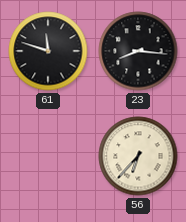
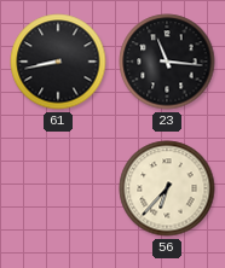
61: 11:48 -> 8:43
23: 8:16 -> 11:16
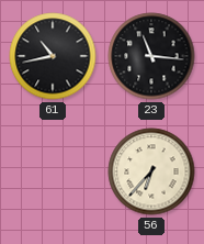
61: 8:43 -> 10:43
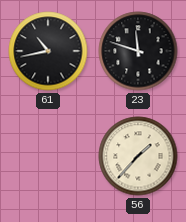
23: 11:16 -> 11:48
56: 6:37 -> 1:37
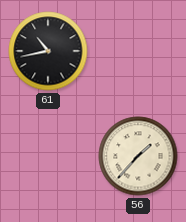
23: 11:48 -> none
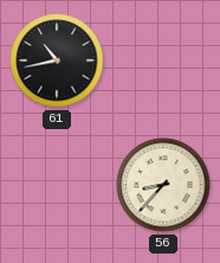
56: 1:37 -> 8:37
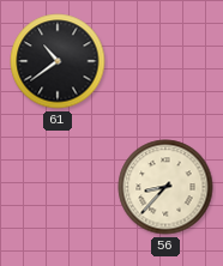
61: 10:43 -> 10:39
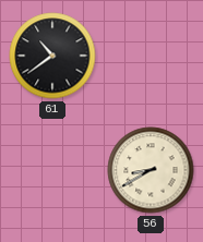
56: 8:37 -> 8:40
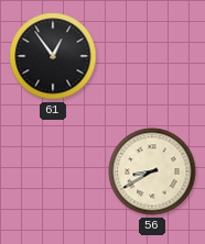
61: 10:39 -> 12:54
